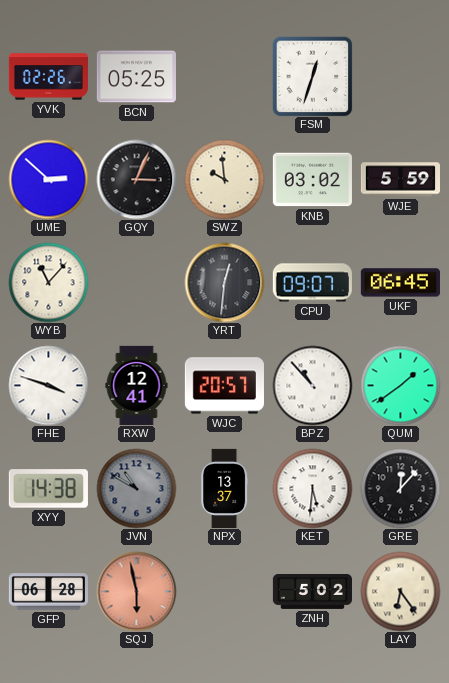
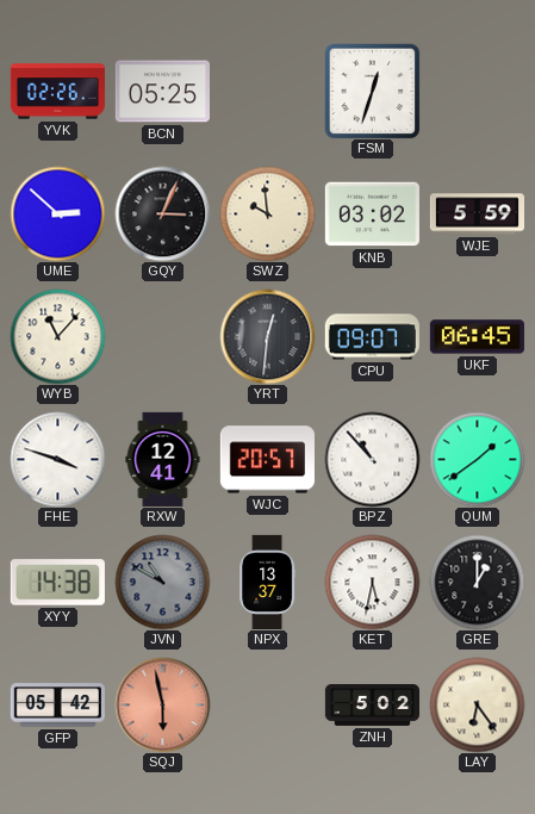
KET: 5:31 -> 5:32
GRE: 12:07 -> 1:00
GFP: 06:28 -> 05:42
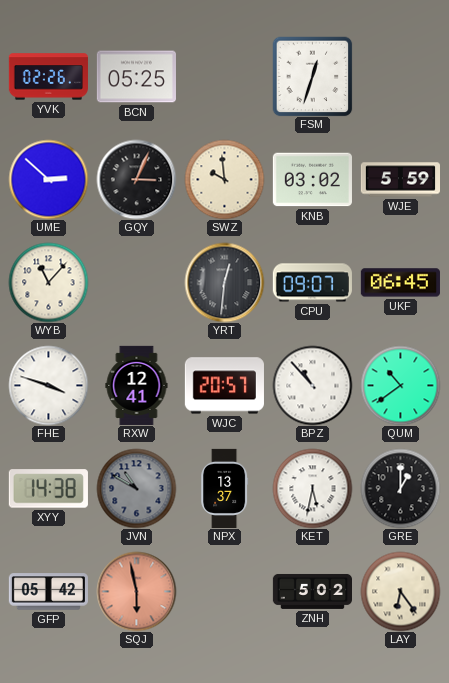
QUM: 1:39 -> 10:39
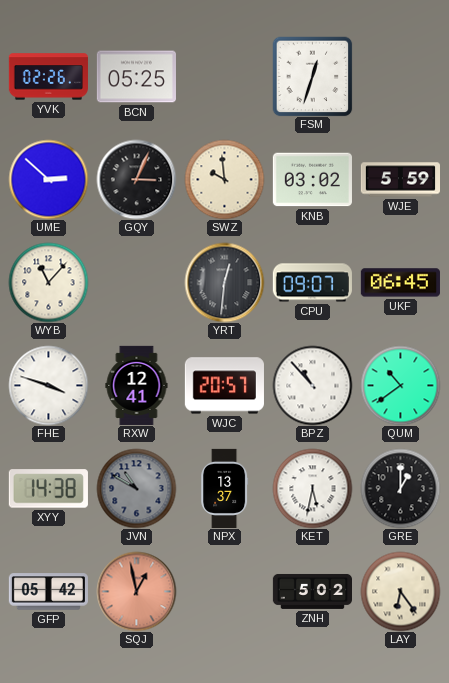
SQJ: 5:58 -> 12:58
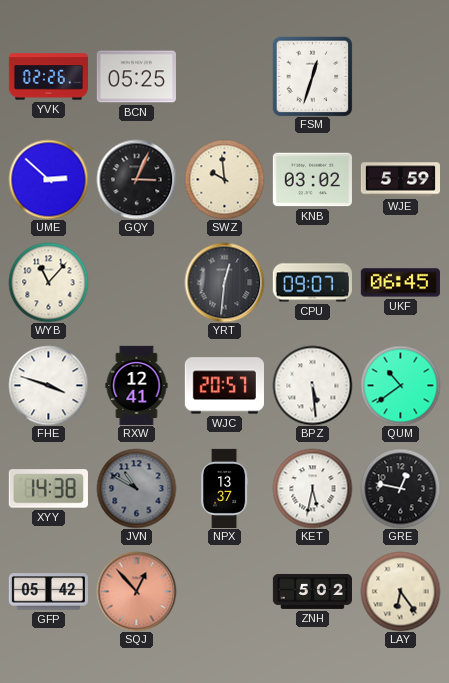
BPZ: 10:53 -> 5:29
GRE: 1:00 -> 12:47
SQJ: 12:58 -> 12:53
